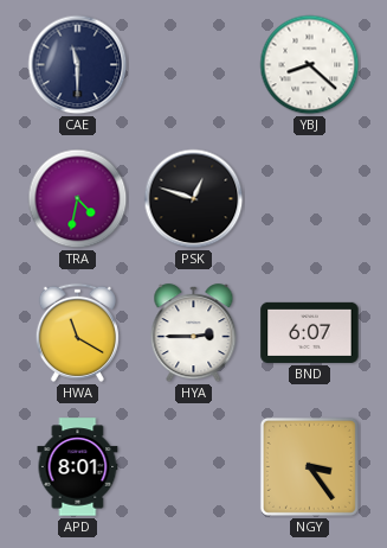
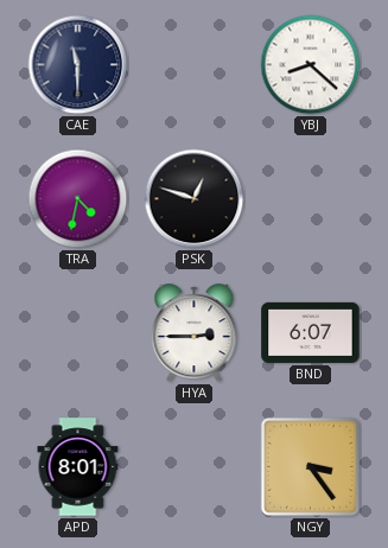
HWA: 11:20 -> none
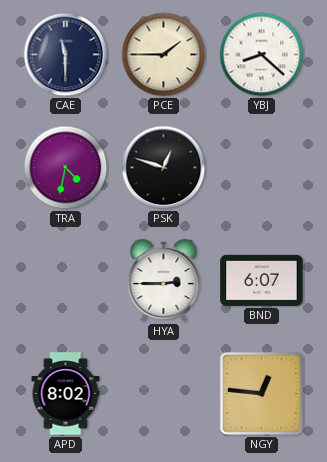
PCE: none -> 1:45
APD: 8:01 -> 8:02
NGY: 3:24 -> 12:46
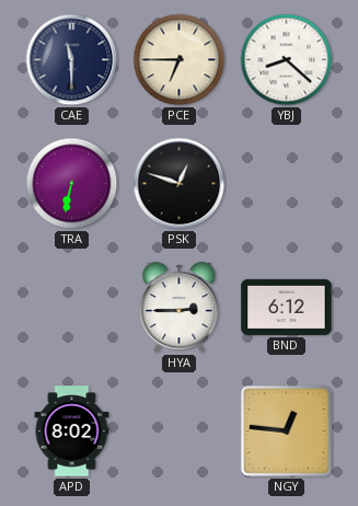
PCE: 1:45 -> 6:45
TRA: 4:32 -> 6:32
BND: 6:07 -> 6:12
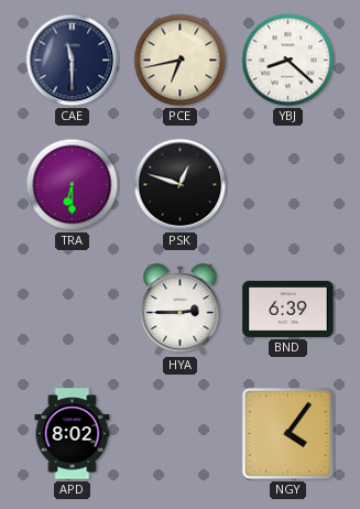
PCE: 6:45 -> 6:43
TRA: 6:32 -> 6:30
BND: 6:12 -> 6:39
NGY: 12:46 -> 4:06
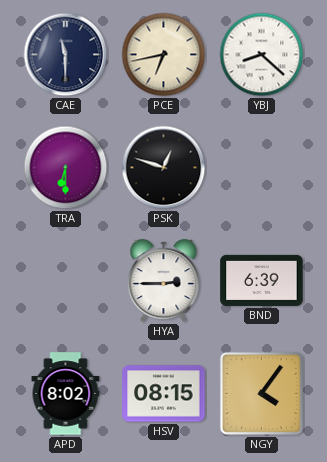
HSV: none -> 08:15
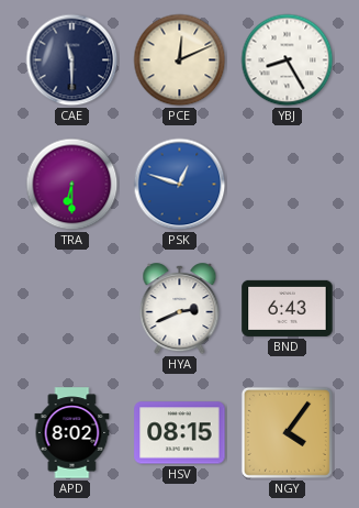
PCE: 6:43 -> 12:11
YBJ: 8:22 -> 8:25
PSK dial: black -> blue
HYA: 2:45 -> 2:41
BND: 6:39 -> 6:43
